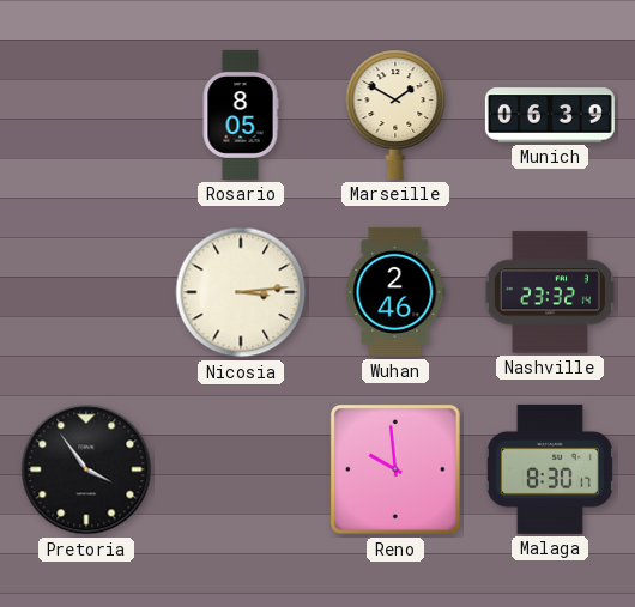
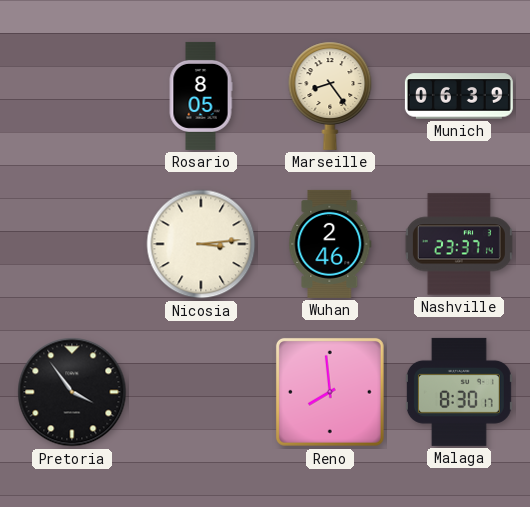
Marseille: 1:50 -> 8:24
Nashville: 23:32 -> 23:37
Reno: 9:59 -> 7:59
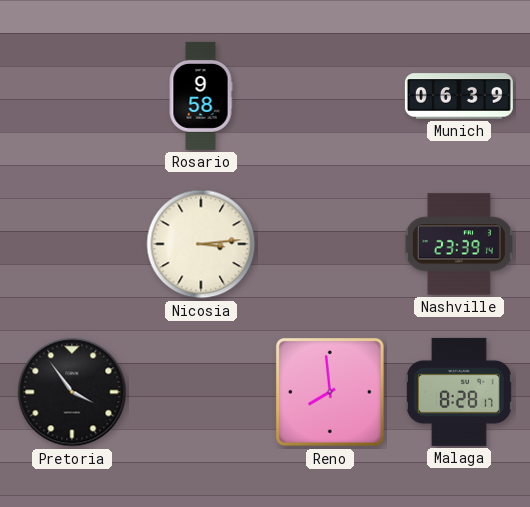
Rosario: 8:05 -> 9:58
Marseille: 8:24 -> none
Wuhan: 2:46 -> none
Nashville: 23:37 -> 23:39
Malaga: 8:30 -> 8:28
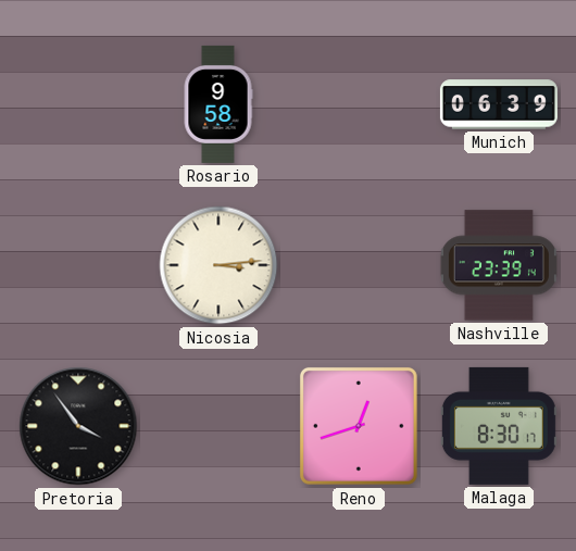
Reno: 7:59 -> 12:42
Malaga: 8:28 -> 8:30
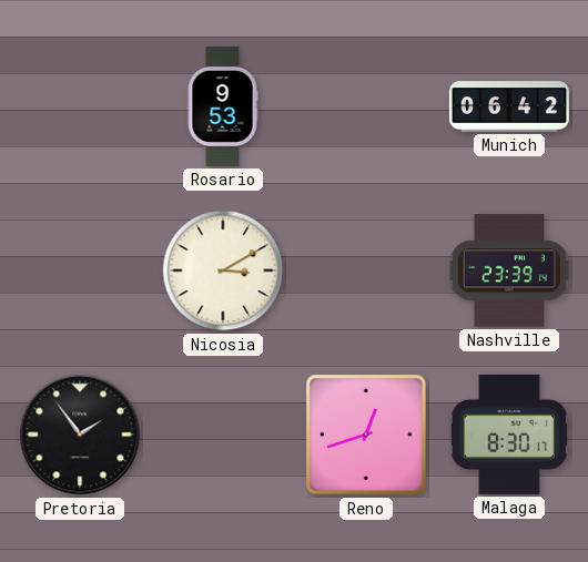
Rosario: 9:58 -> 9:53
Munich: 06:39 -> 06:42
Nicosia: 3:14 -> 3:10
Pretoria: 3:54 -> 1:54
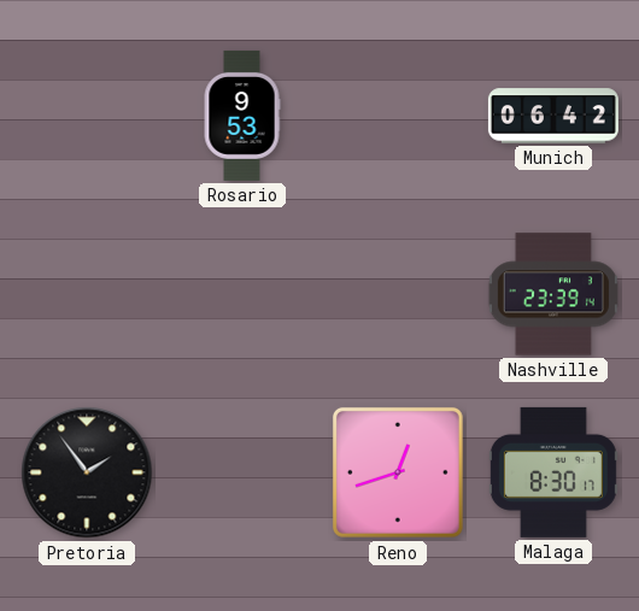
Nicosia: 3:10 -> none
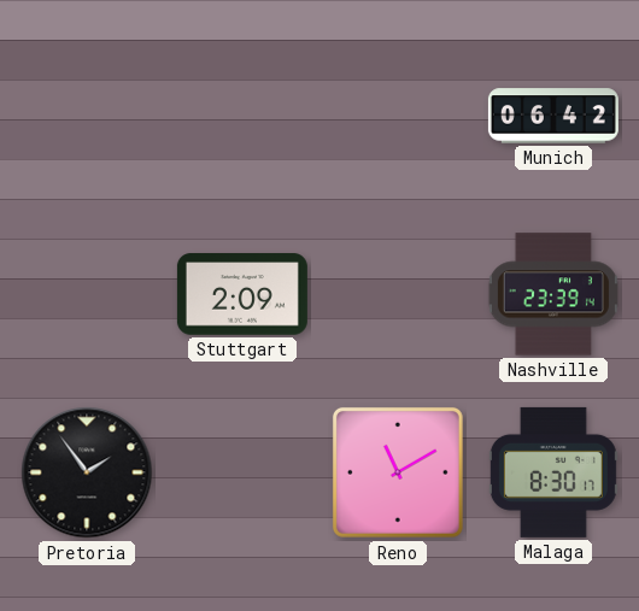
Rosario: 9:53 -> none
Stuttgart: none -> 2:09
Reno: 12:42 -> 11:10
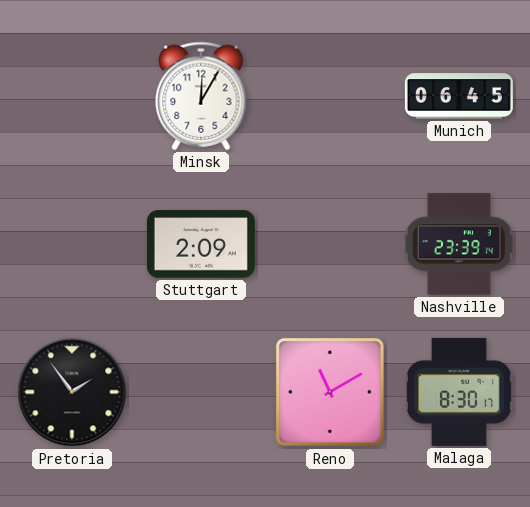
Minsk: none -> 12:05
Munich: 06:42 -> 06:45
